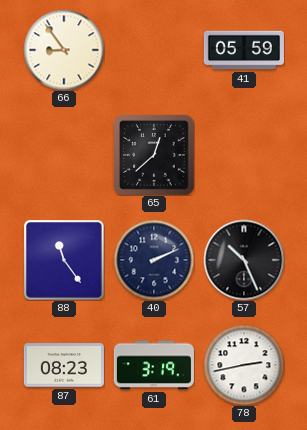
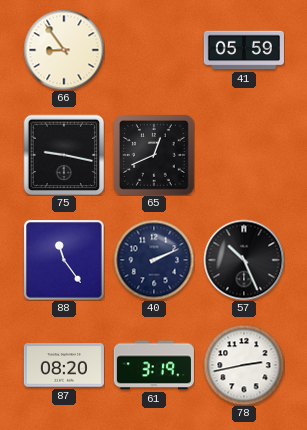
75: none -> 9:17
65: 12:38 -> 12:41
87: 08:23 -> 08:20
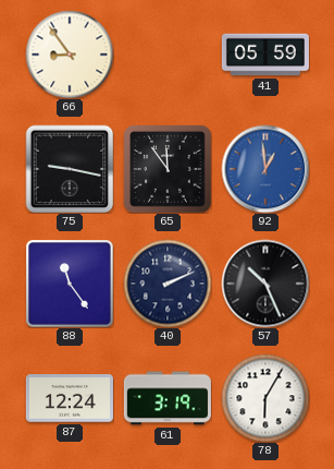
65: 12:41 -> 11:54
92: none -> 12:59
87: 08:20 -> 12:24
78: 2:43 -> 6:05
